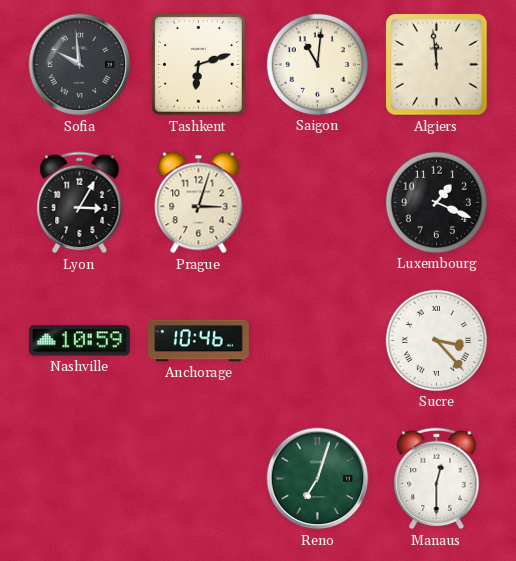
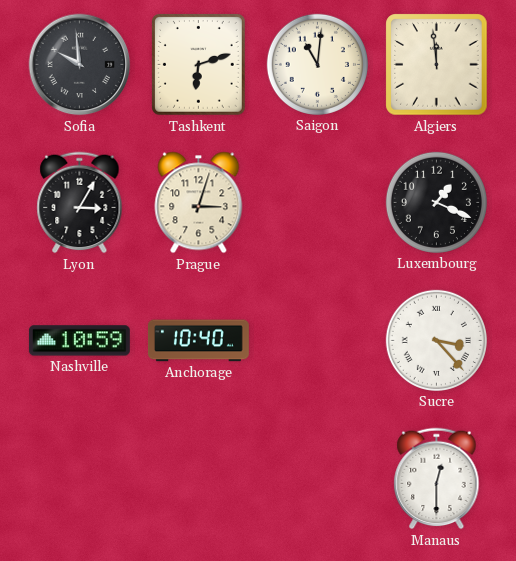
Anchorage: 10:46 -> 10:40
Reno: 7:03 -> none
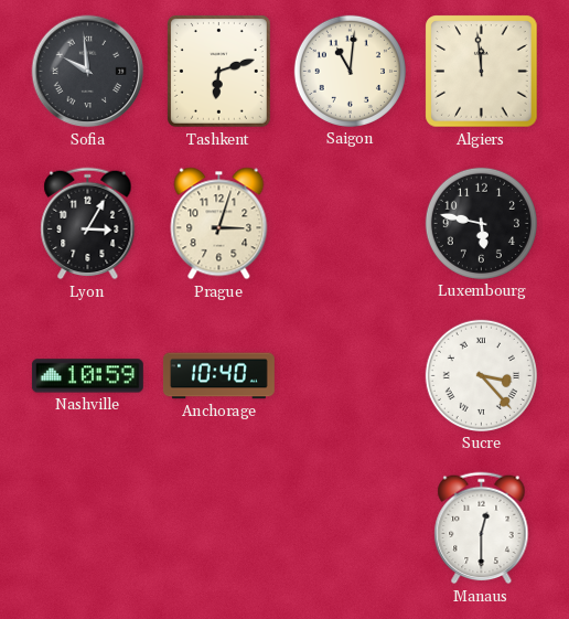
Luxembourg: 1:19 -> 5:47
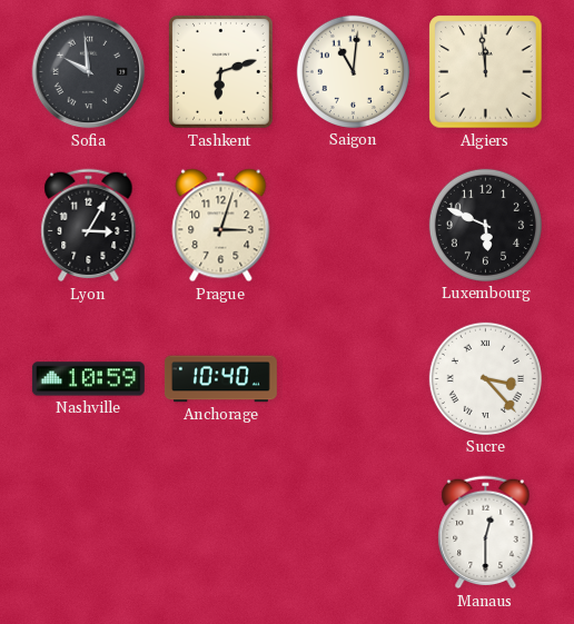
Luxembourg: 5:47 -> 5:49
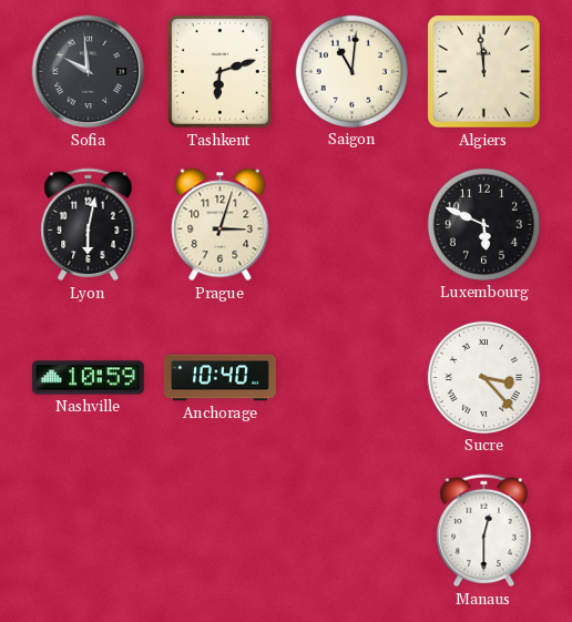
Lyon: 3:05 -> 6:02
